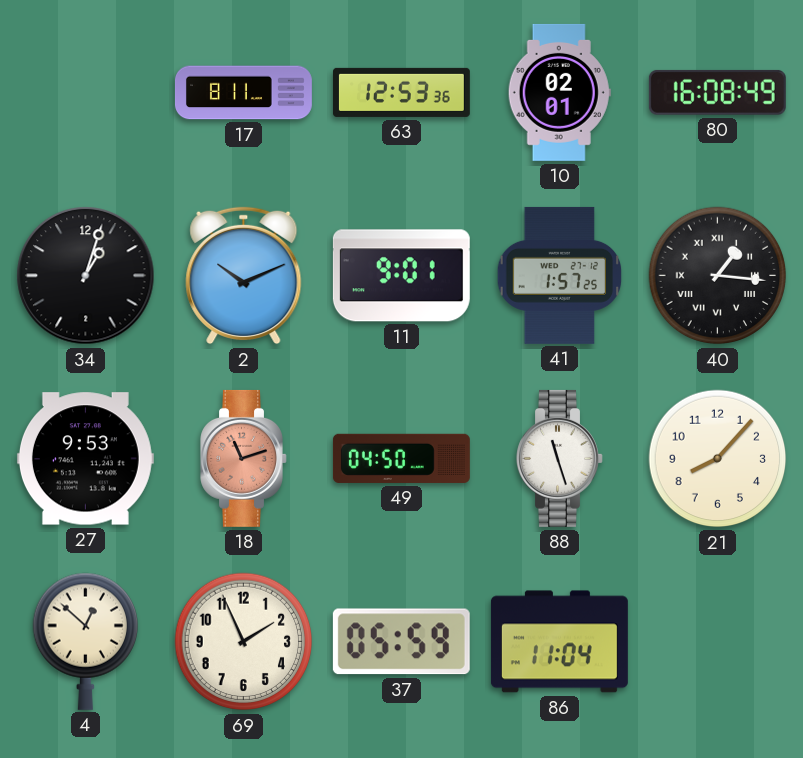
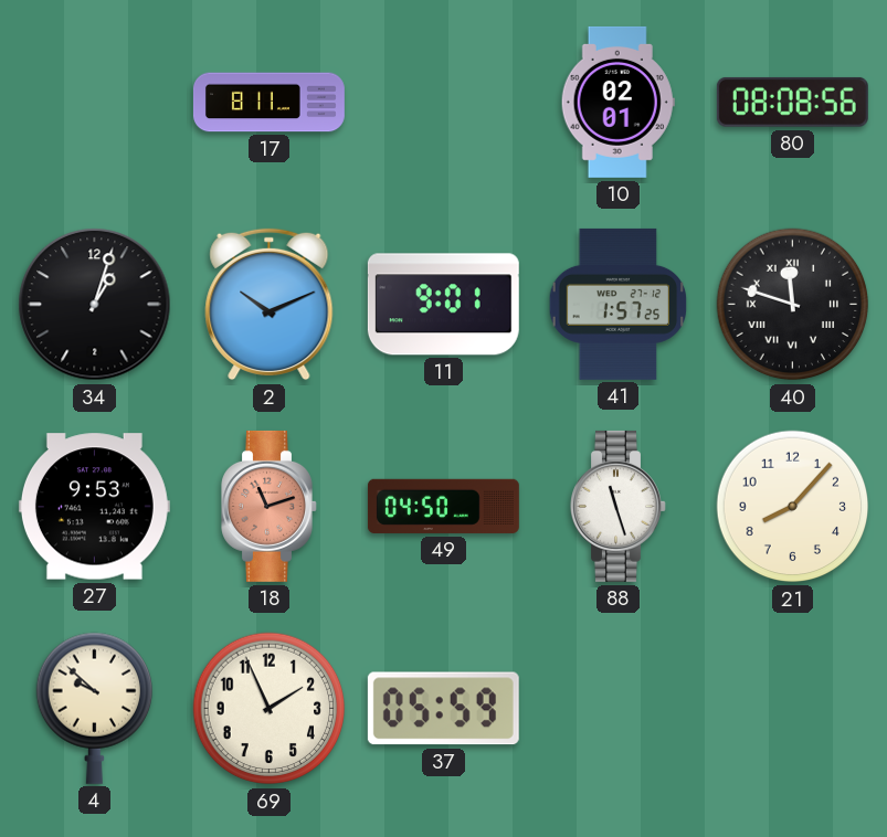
63: 12:53 -> none
80: 16:08 -> 08:08
40: 1:16 -> 11:48
4: 12:52 -> 9:52
86: 11:04 -> none
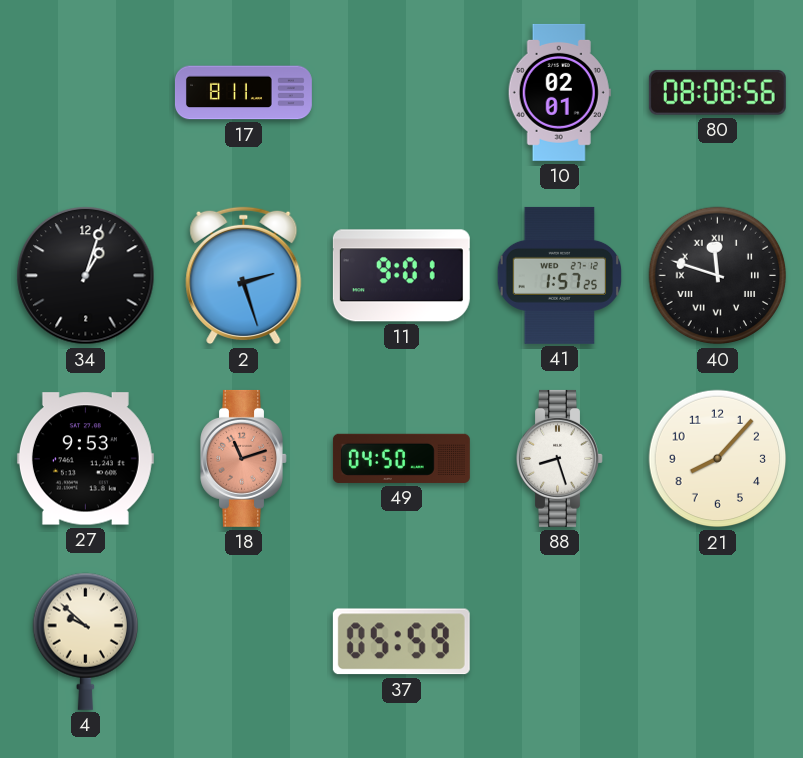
2: 10:11 -> 2:27
88: 11:27 -> 8:27
69: 1:56 -> none
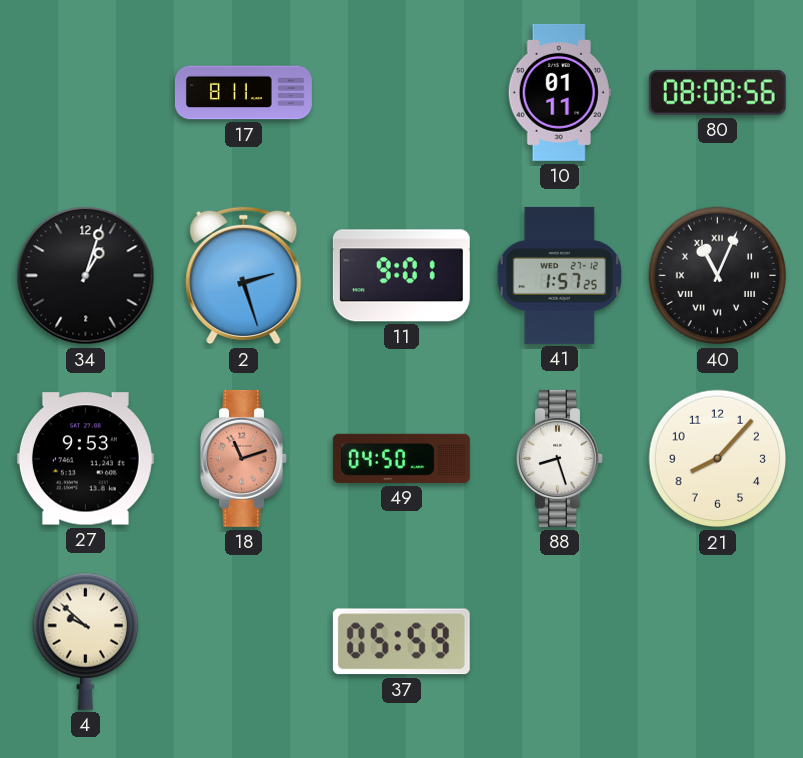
10: 02:01 -> 01:11
40: 11:48 -> 11:04
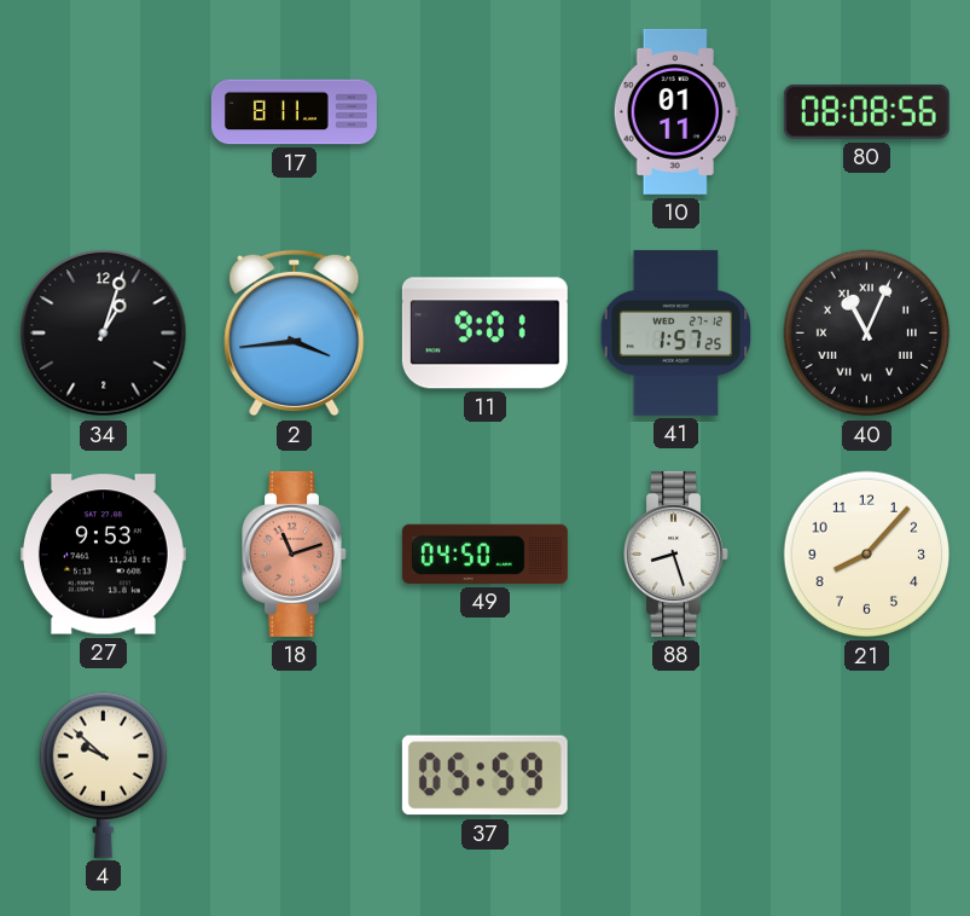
2: 2:27 -> 3:44
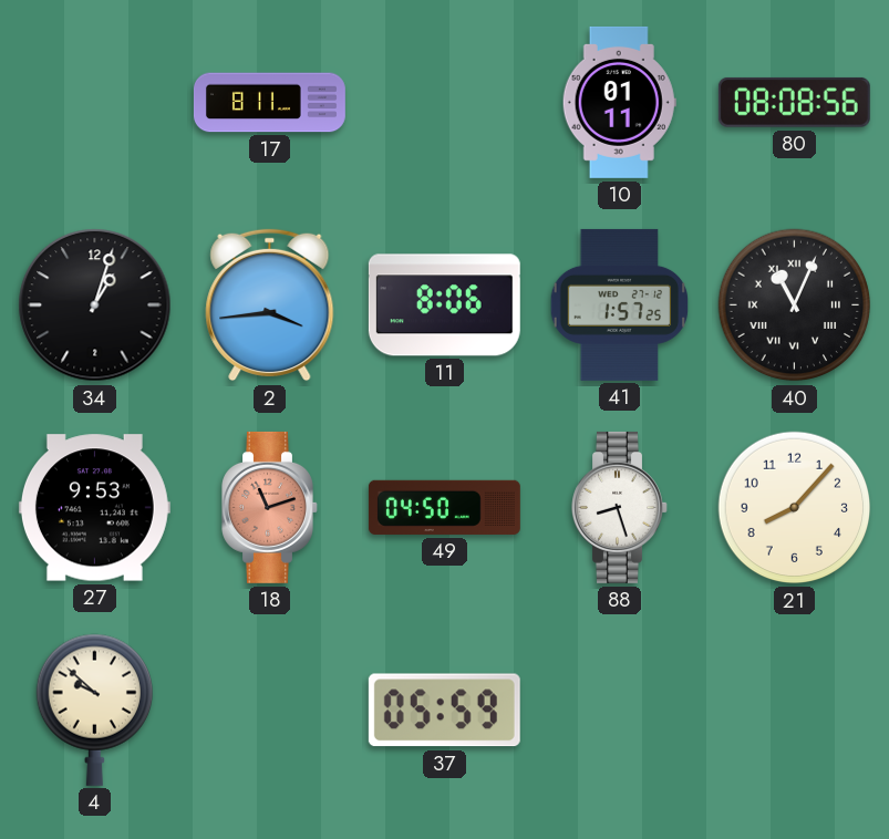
11: 9:01 -> 8:06
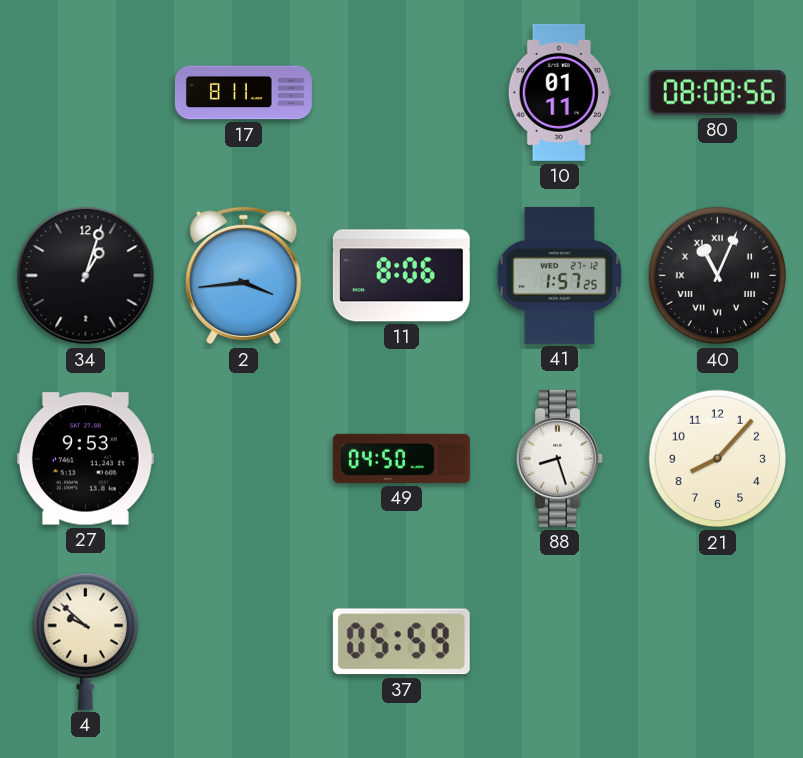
18: 11:12 -> none
